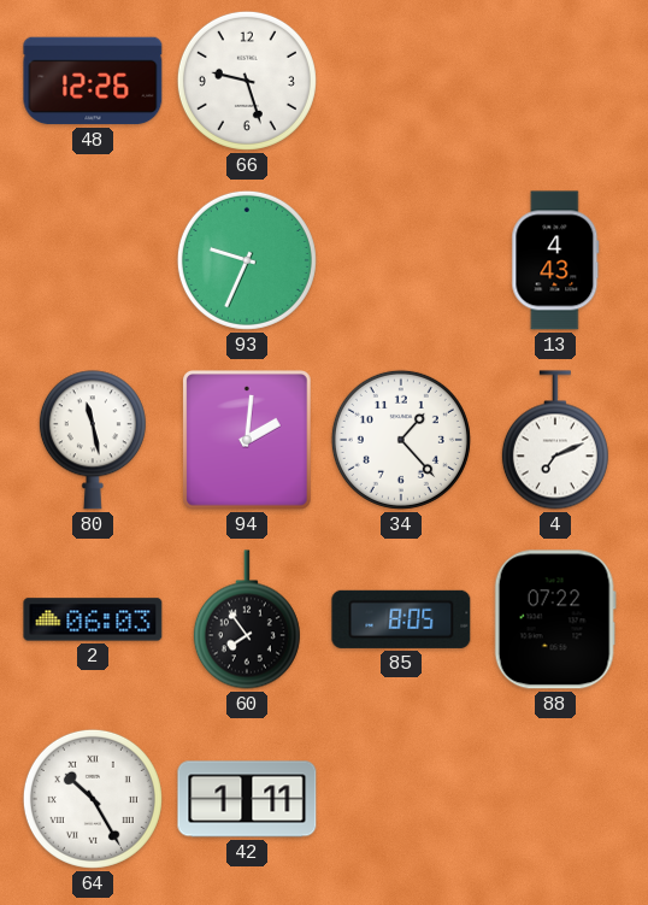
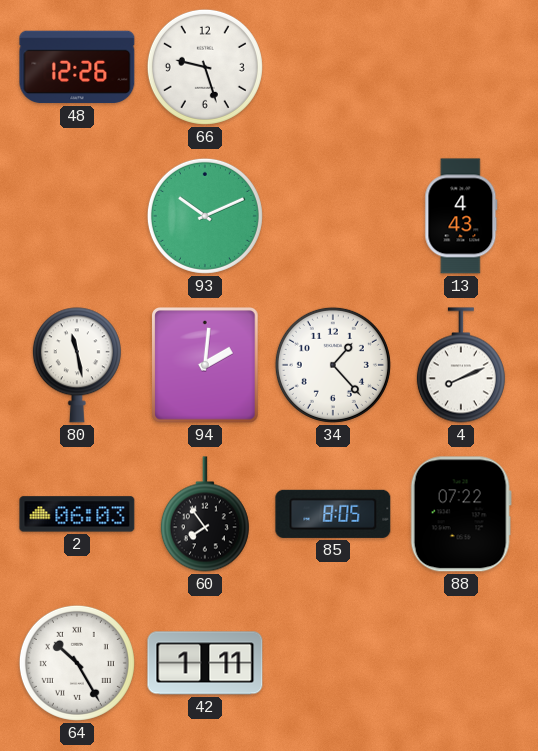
93: 9:34 -> 10:11
4: 7:11 -> 8:11
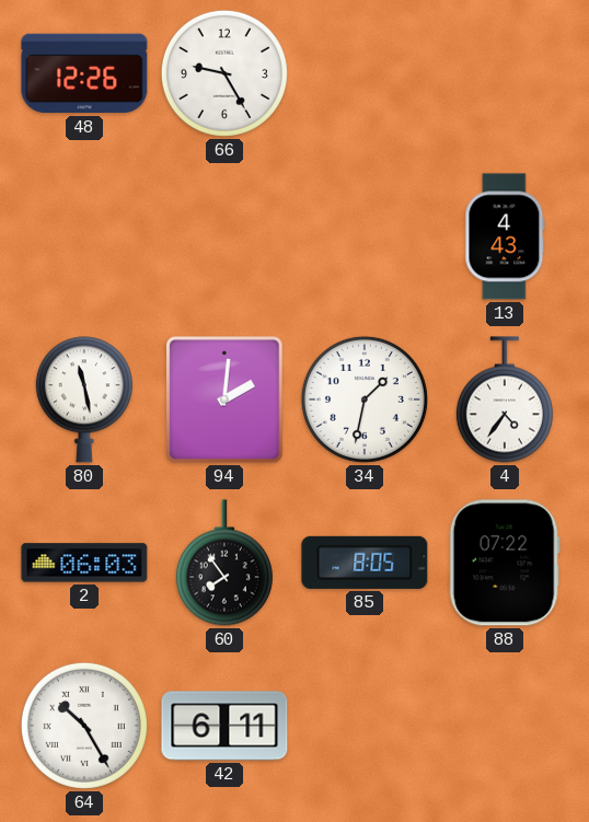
66: 9:27 -> 9:25
93: 10:11 -> none
34: 1:23 -> 1:32
4: 8:11 -> 4:36
42: 1:11 -> 6:11
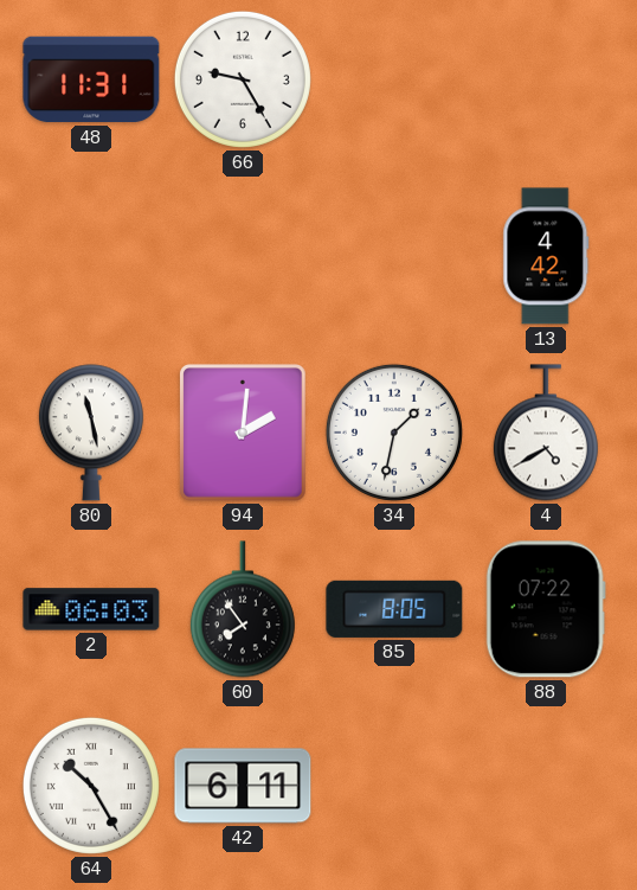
48: 12:26 -> 11:31
13: 4:43 -> 4:42
4: 4:36 -> 4:40
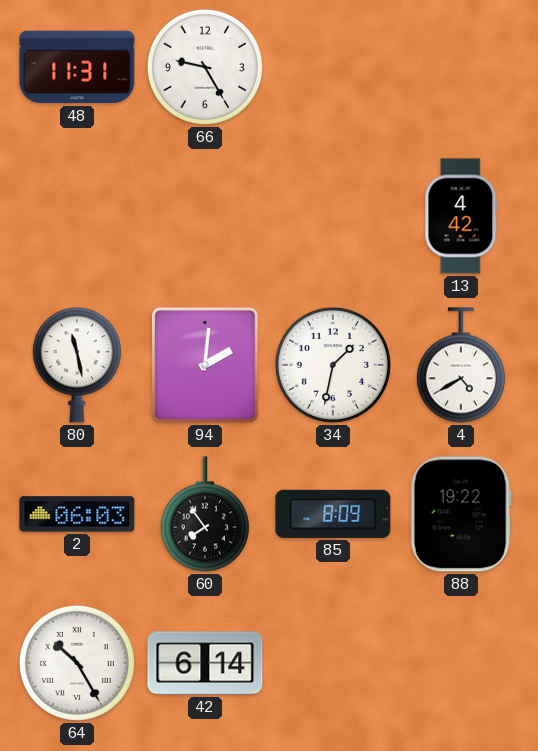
85: 8:05 -> 8:09
88: 07:22 -> 19:22
42: 6:11 -> 6:14
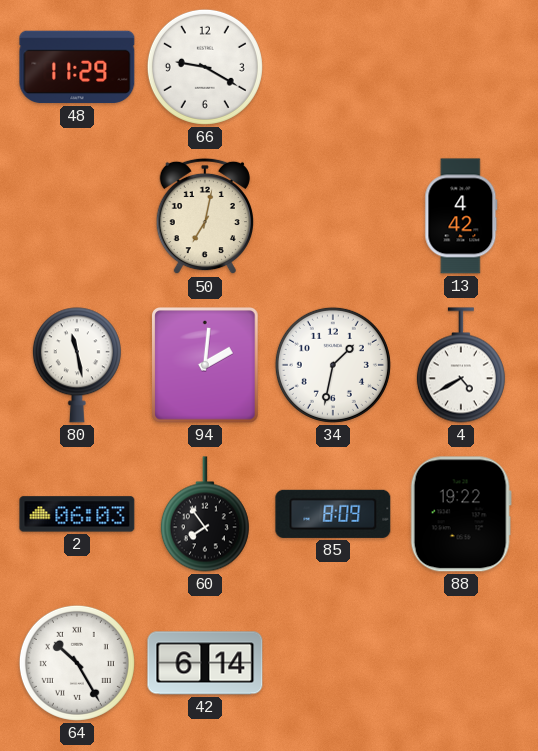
48: 11:31 -> 11:29
66: 9:25 -> 9:20
50: none -> 7:02
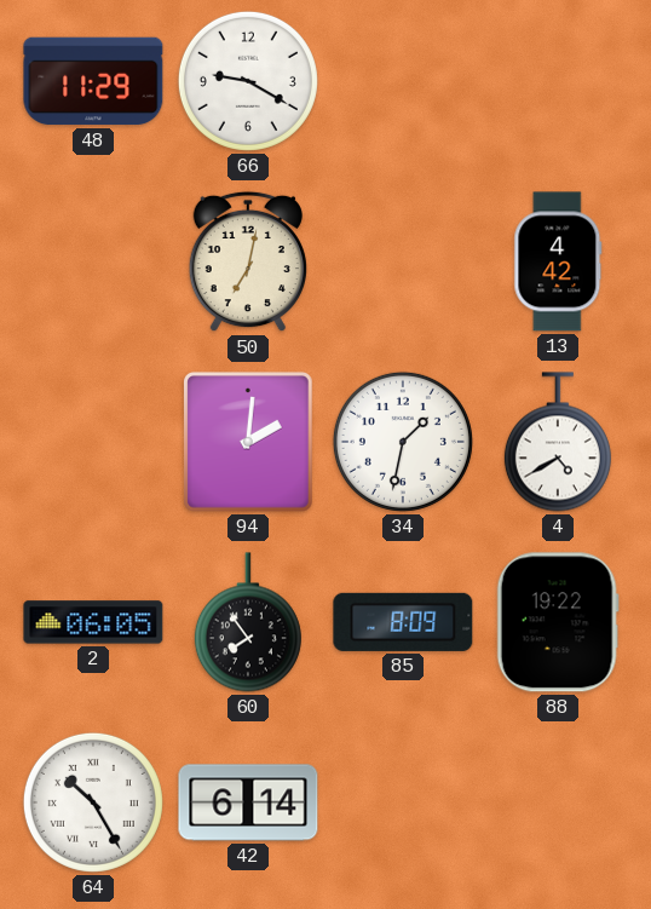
80: 11:28 -> none
2: 06:03 -> 06:05
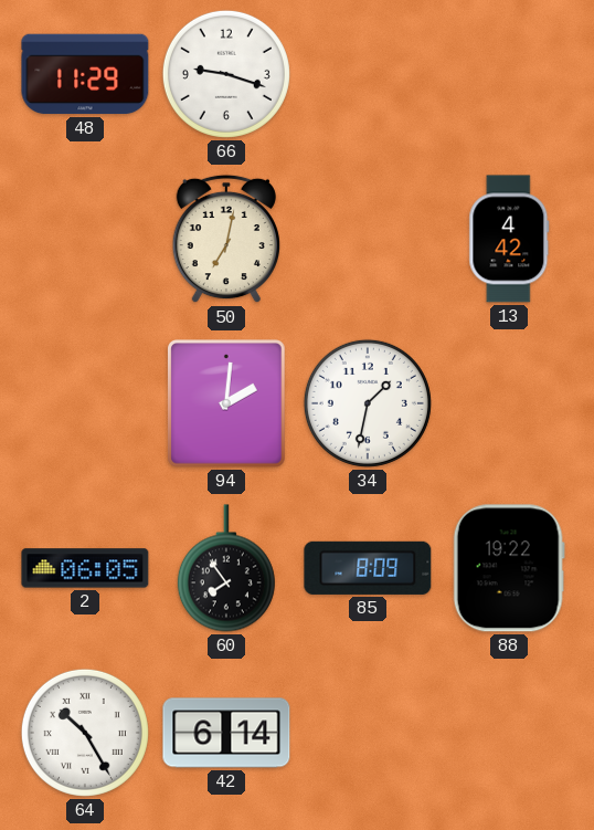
66: 9:20 -> 9:18
4: 4:40 -> none
